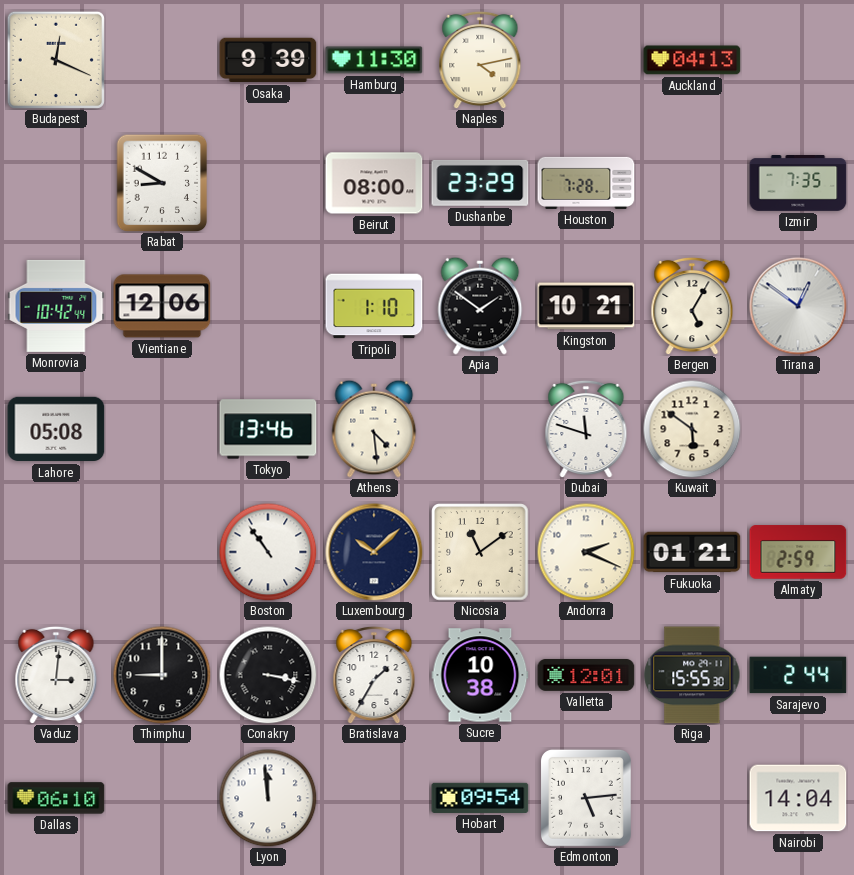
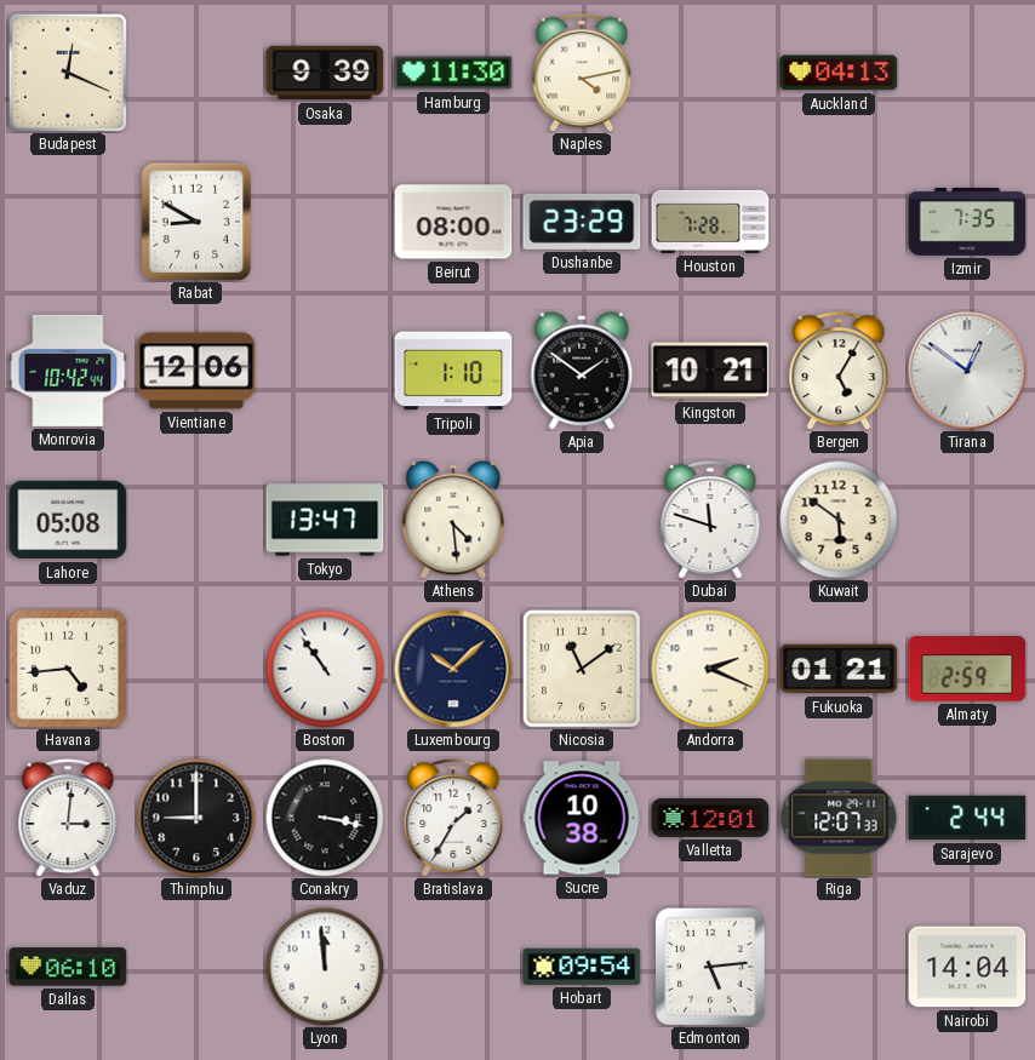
Tokyo: 13:46 -> 13:47
Havana: none -> 4:44
Riga: 15:55 -> 12:07
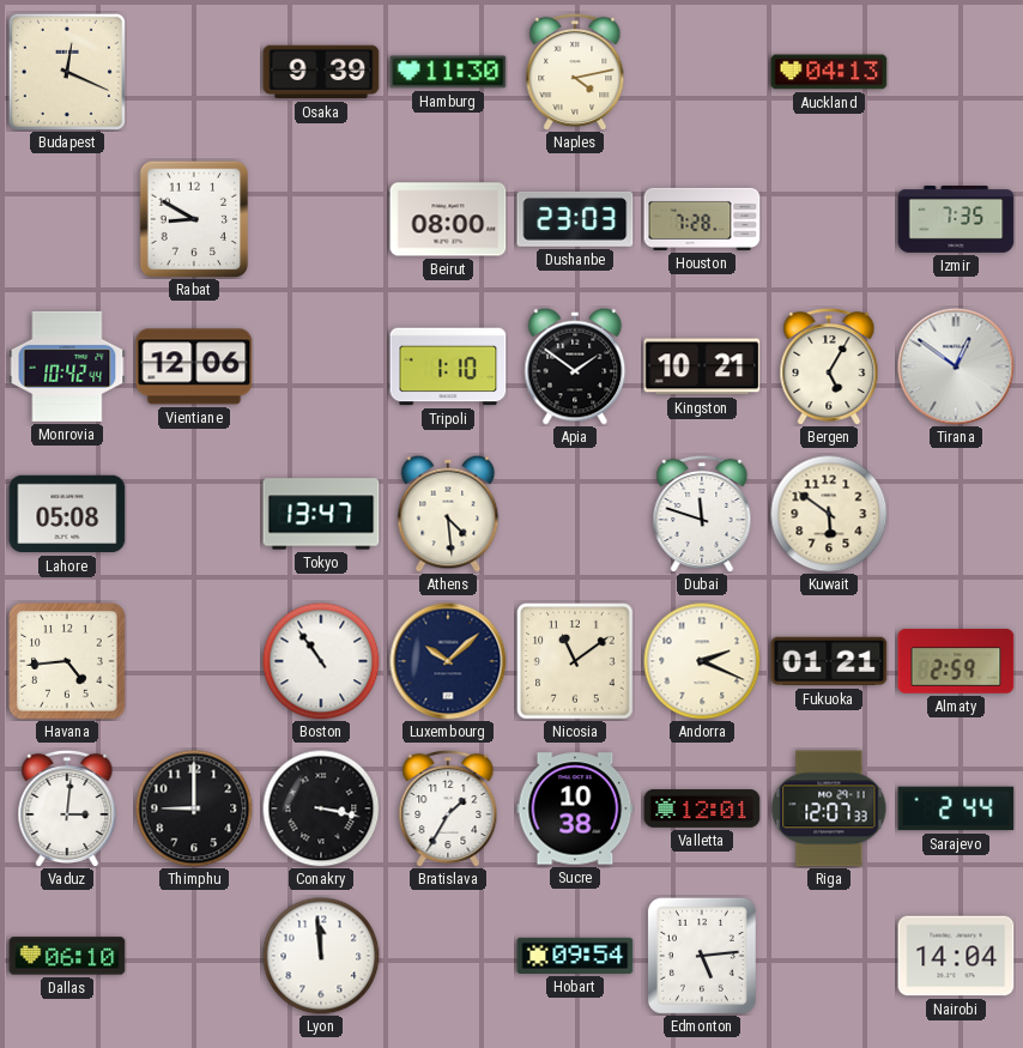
Dushanbe: 23:29 -> 23:03
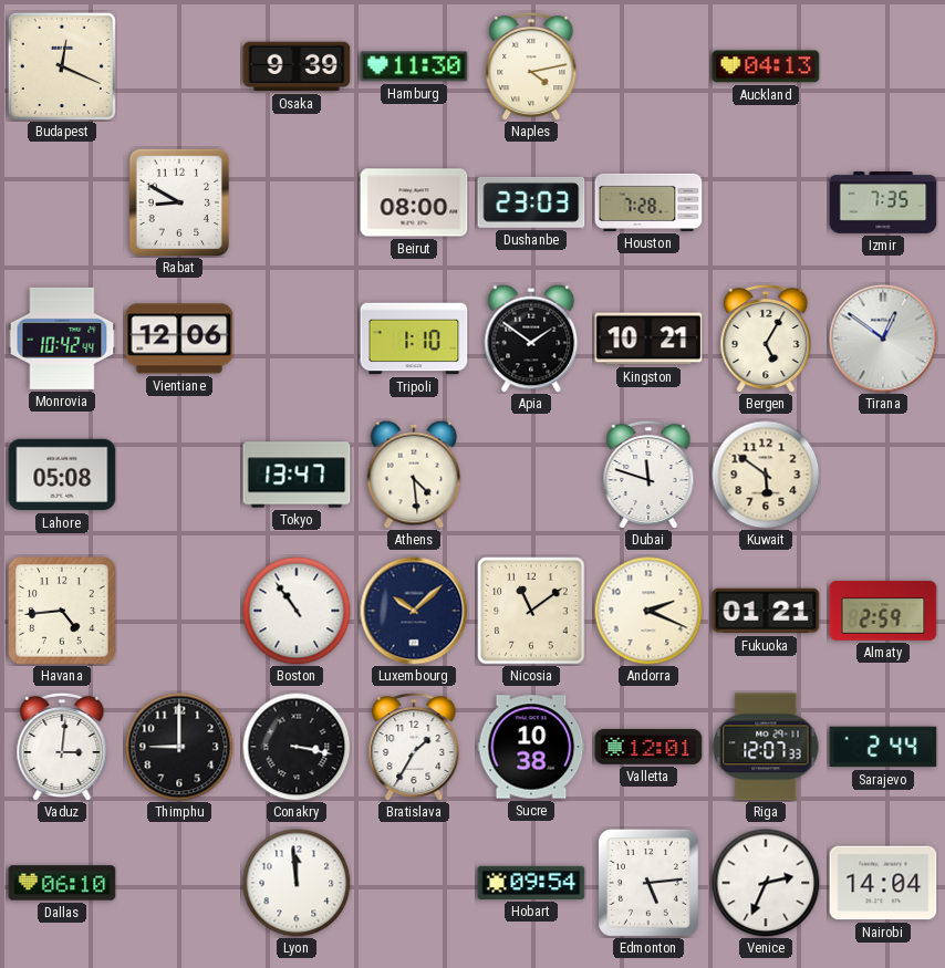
Venice: none -> 2:34
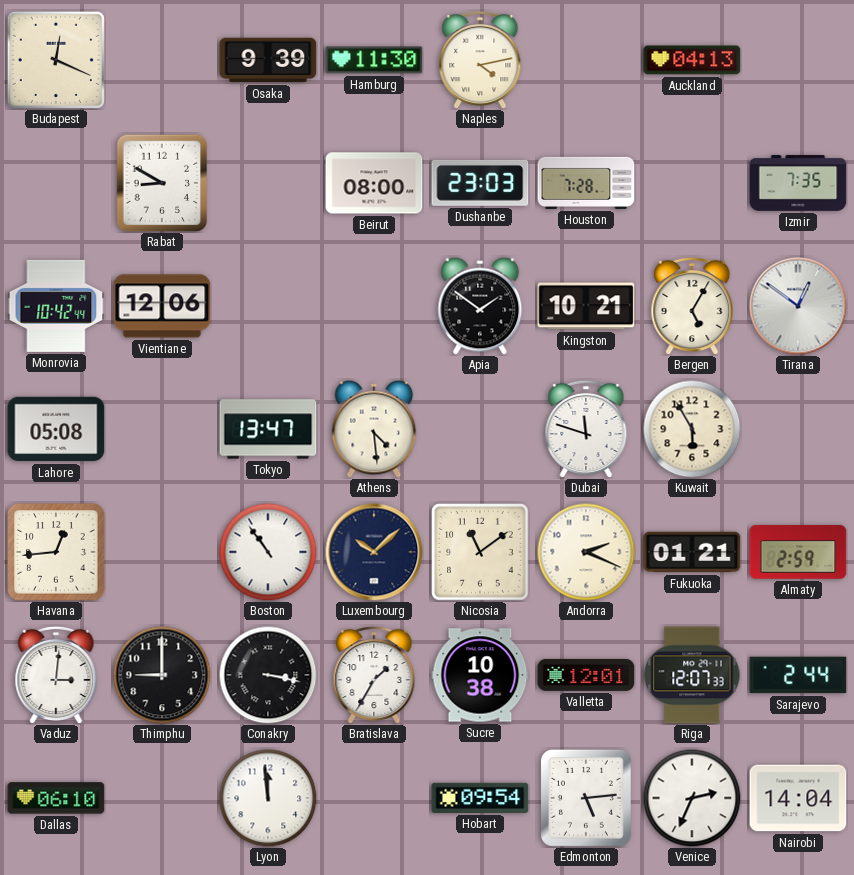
Tripoli: 1:10 -> none
Kuwait: 5:51 -> 5:55
Havana: 4:44 -> 12:44
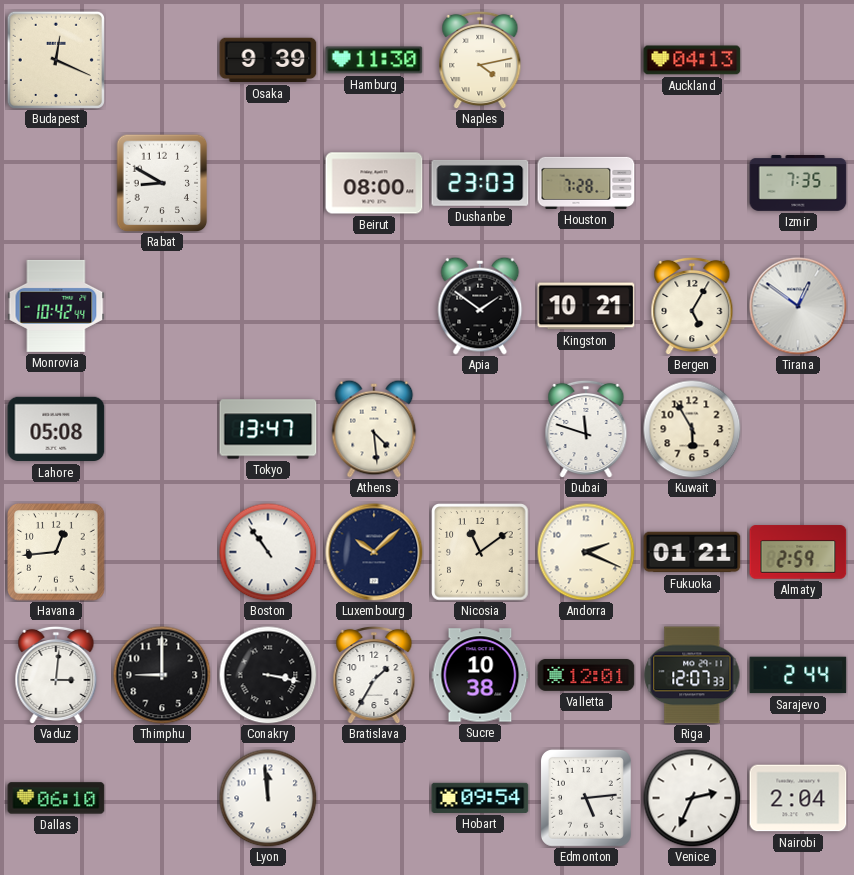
Vientiane: 12:06 -> none
Nairobi: 14:04 -> 2:04
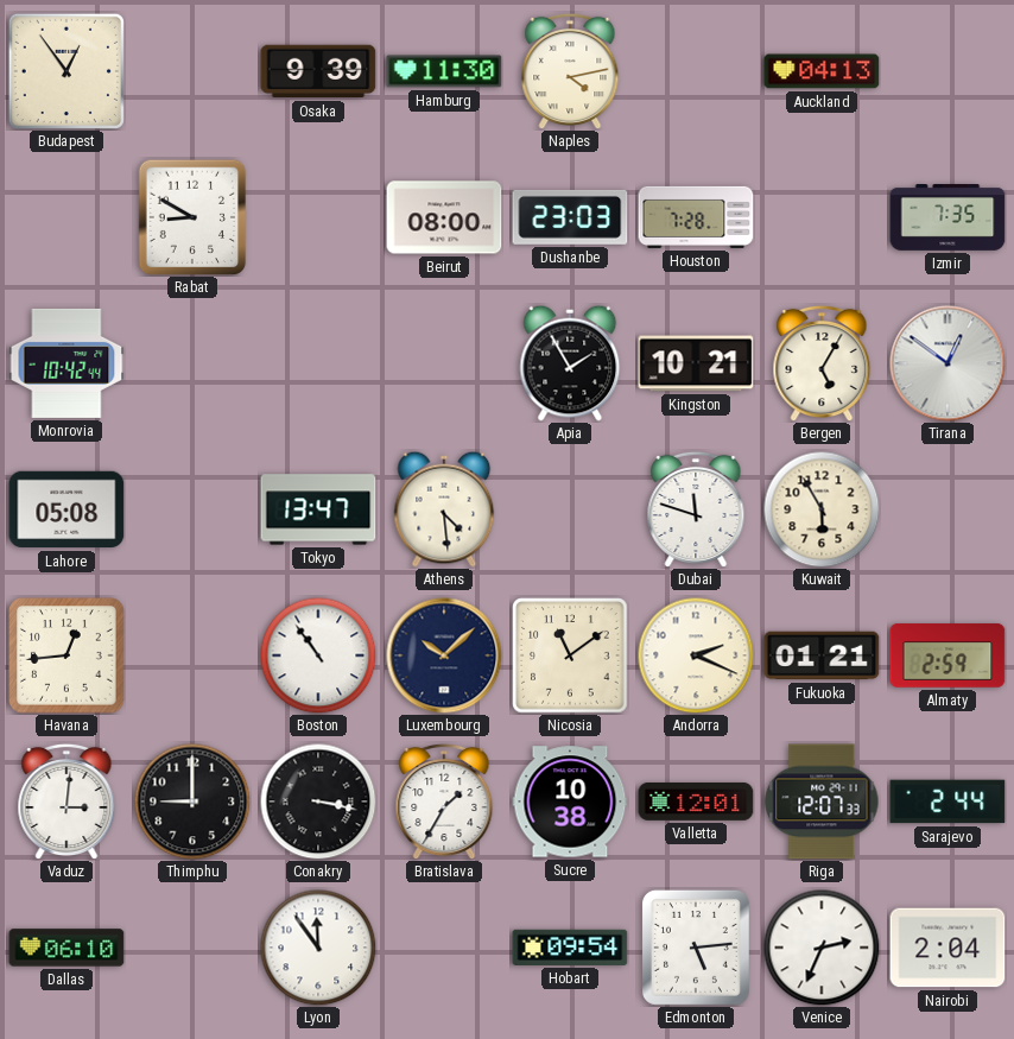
Budapest: 12:19 -> 12:54
Apia: 1:51 -> 1:55
Lyon: 11:59 -> 11:54
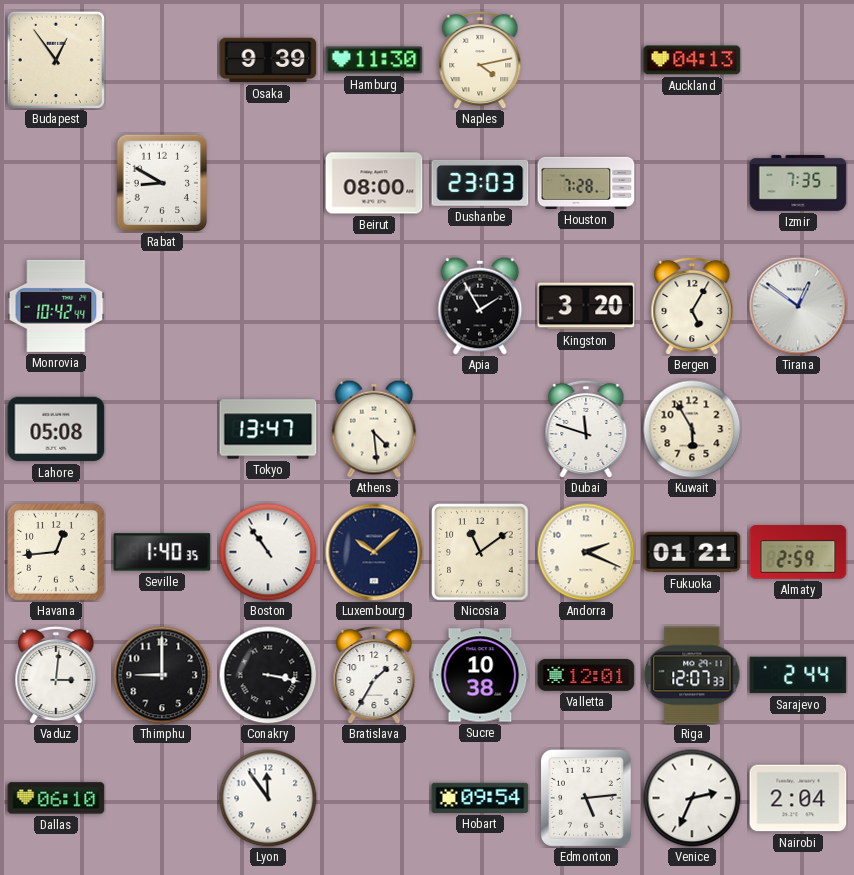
Kingston: 10:21 -> 3:20
Seville: none -> 1:40
